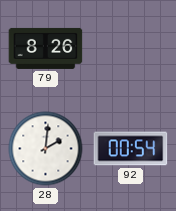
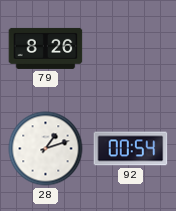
28: 2:01 -> 1:12
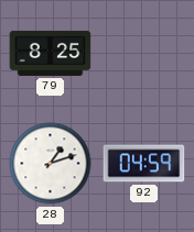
79: 8:26 -> 8:25
92: 00:54 -> 04:59
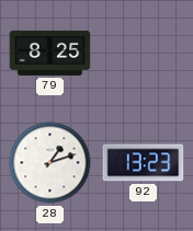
92: 04:59 -> 13:23
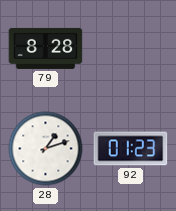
79: 8:25 -> 8:28
92: 13:23 -> 01:23
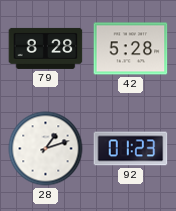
42: none -> 5:28
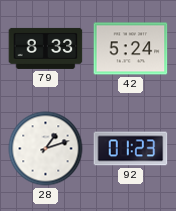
79: 8:28 -> 8:33
42: 5:28 -> 5:24
